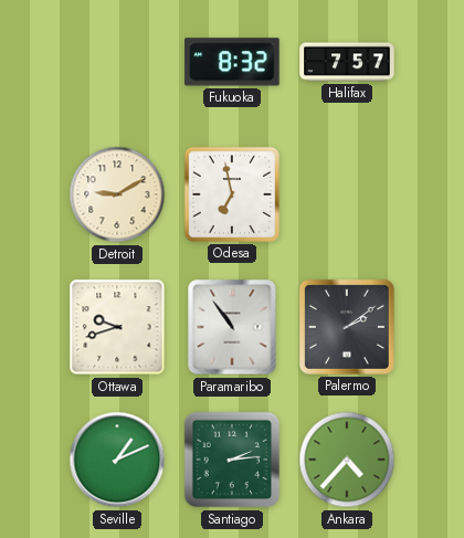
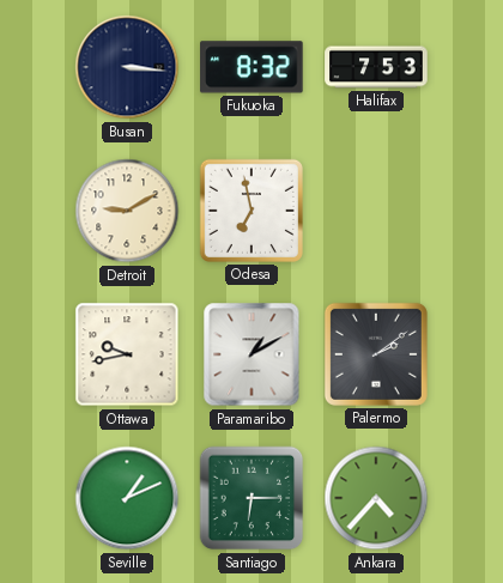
Busan: none -> 3:16
Halifax: 7:57 -> 7:53
Ottawa: 9:42 -> 9:43
Paramaribo: 10:54 -> 1:10
Santiago: 2:14 -> 6:15
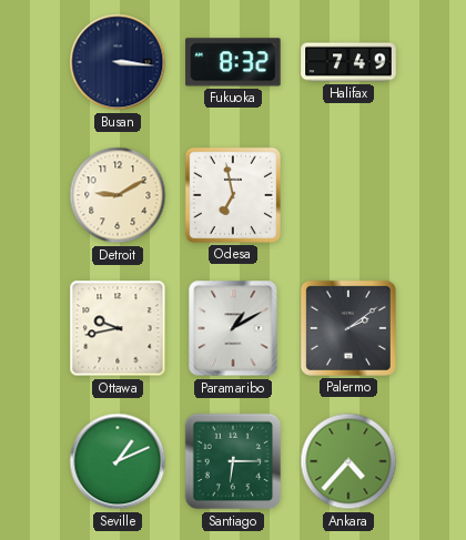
Halifax: 7:53 -> 7:49
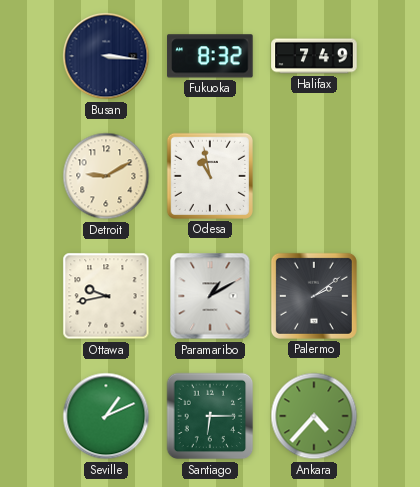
Odesa: 6:58 -> 10:58
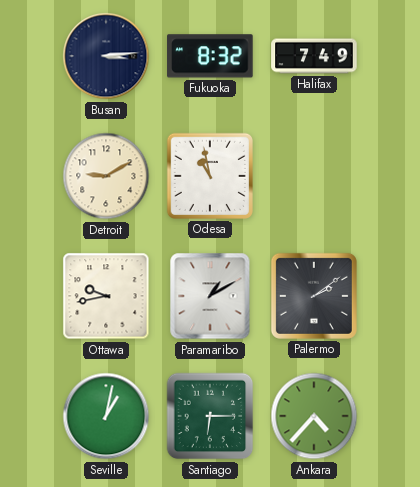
Busan: 3:16 -> 3:14
Seville: 1:11 -> 1:02
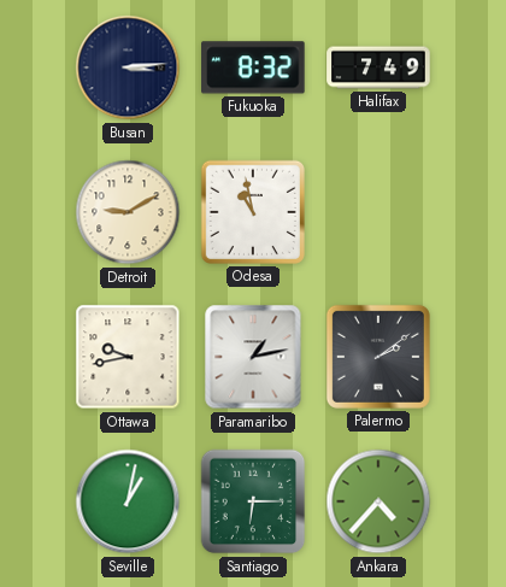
Paramaribo: 1:10 -> 1:13
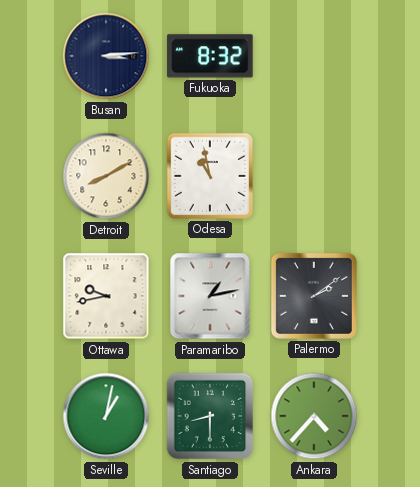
Halifax: 7:49 -> none
Detroit: 9:10 -> 8:10
Santiago: 6:15 -> 8:30
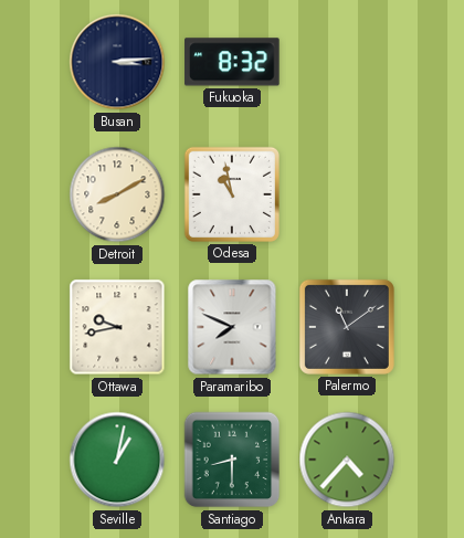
Paramaribo: 1:13 -> 7:49
Palermo: 2:09 -> 11:09
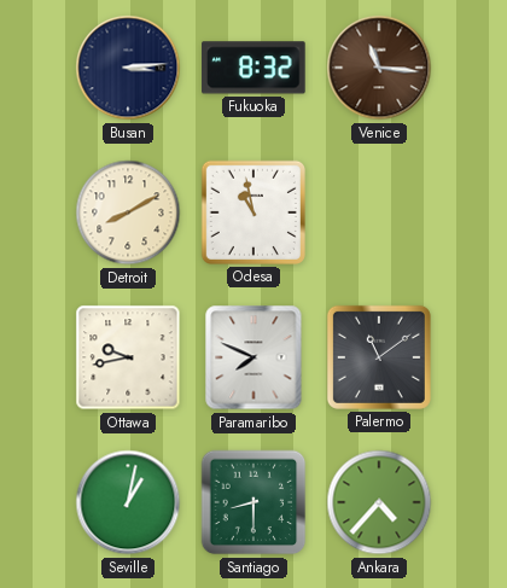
Venice: none -> 11:16
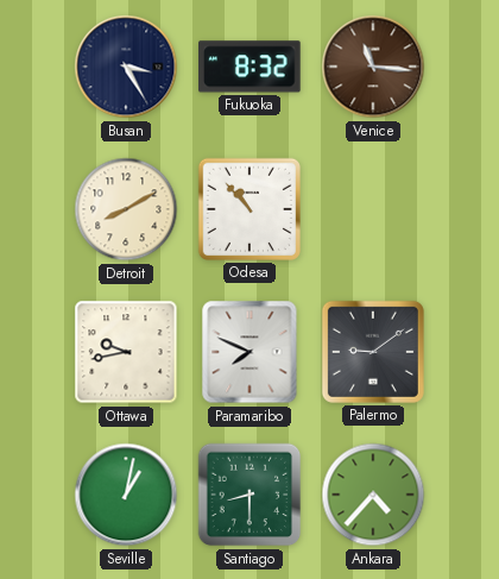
Busan: 3:14 -> 3:25
Odesa: 10:58 -> 10:53
Palermo: 11:09 -> 9:09
